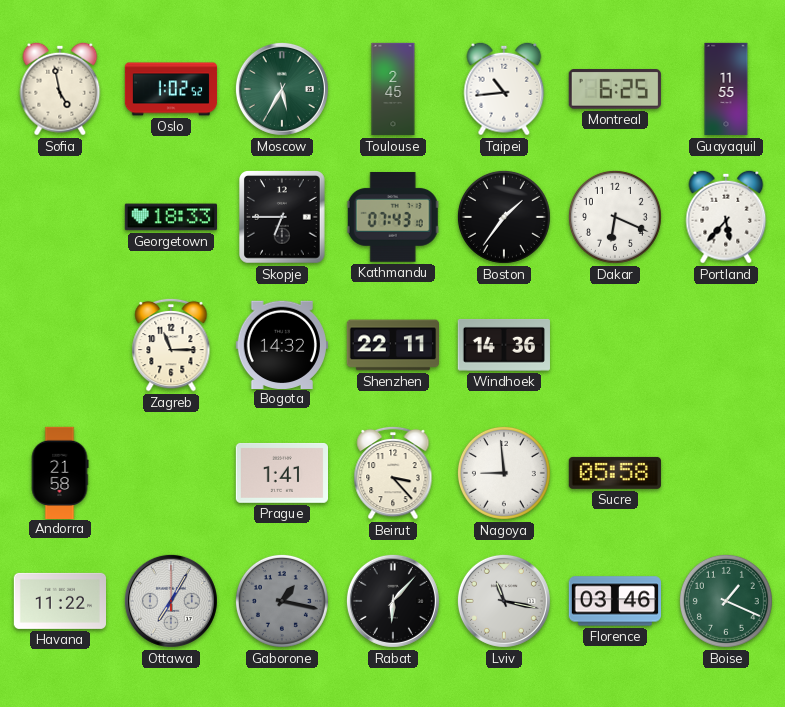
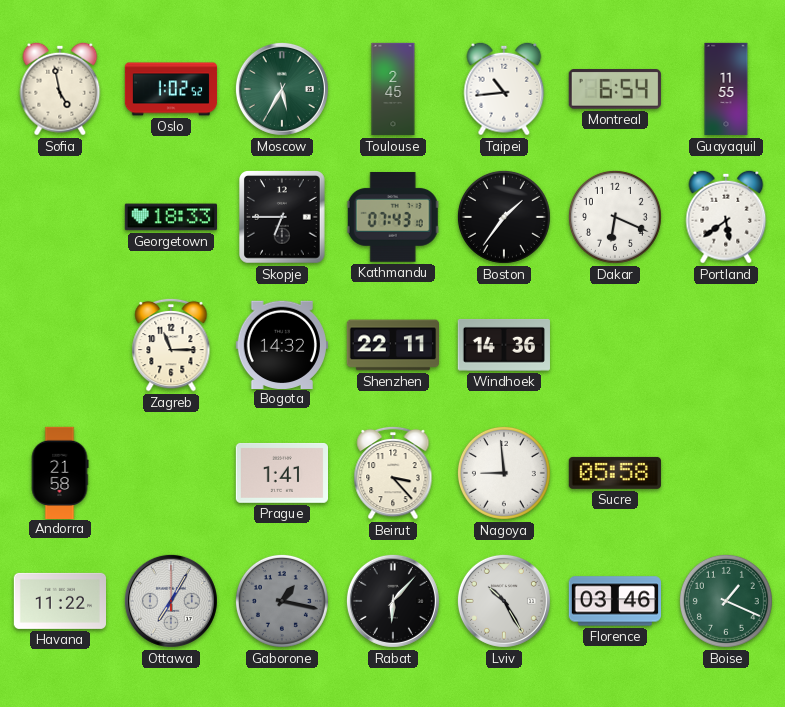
Montreal: 6:25 -> 6:54
Portland: 5:37 -> 5:39
Lviv: 11:17 -> 10:25
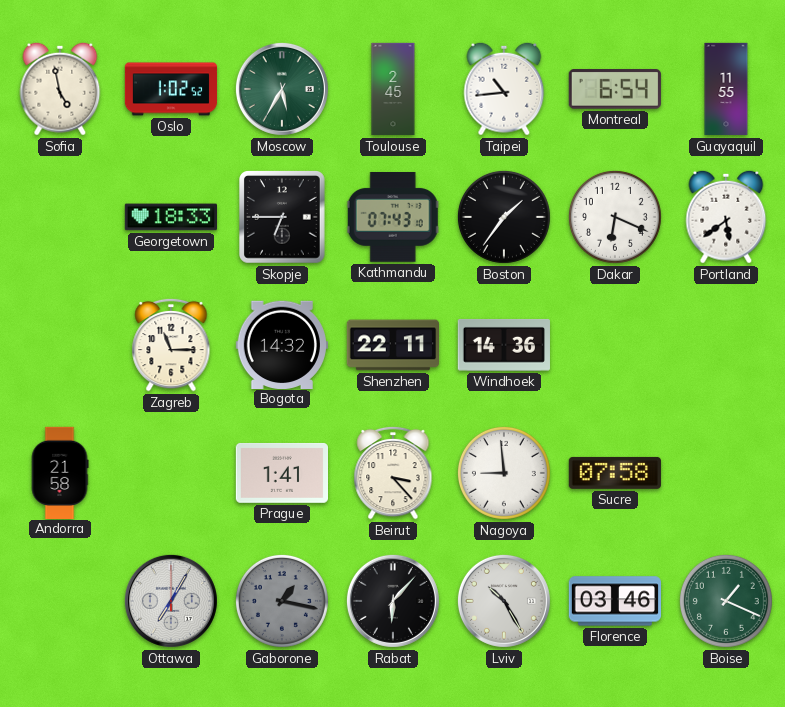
Sucre: 05:58 -> 07:58
Havana: 11:22 -> none
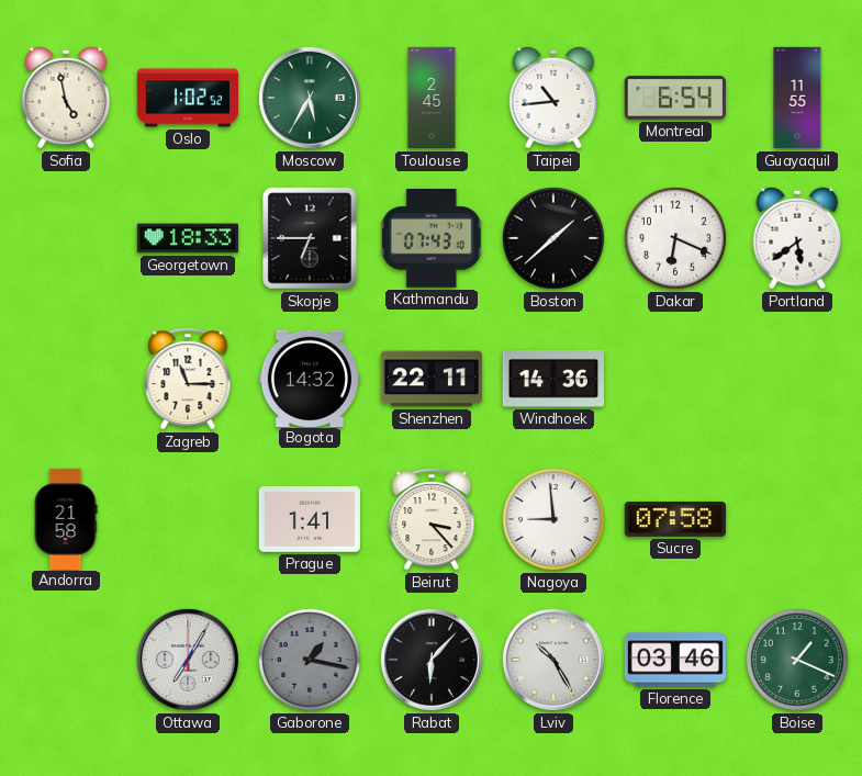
Boston: 1:36 -> 1:38
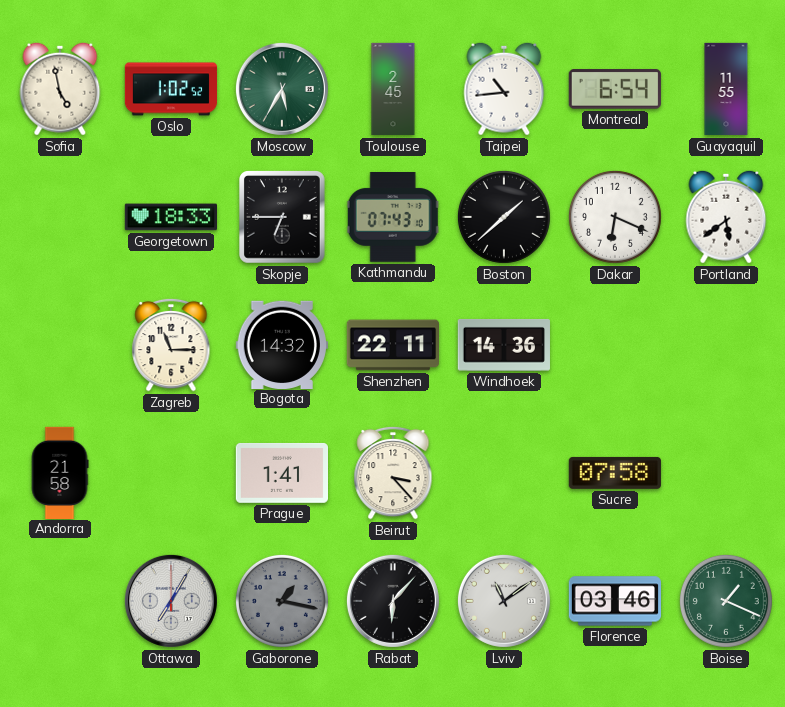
Nagoya: 8:59 -> none
Lviv: 10:25 -> 11:09
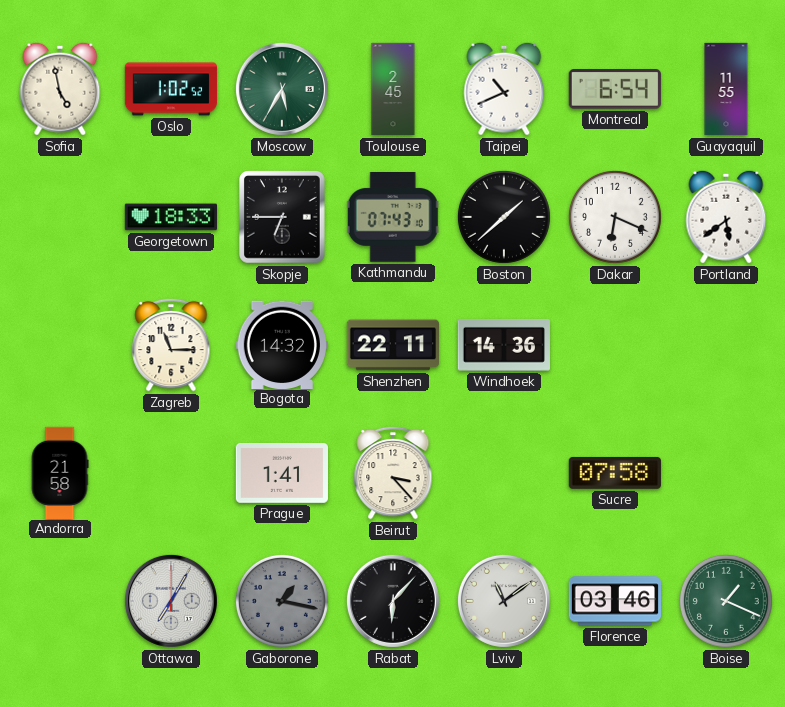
Taipei: 10:44 -> 10:41
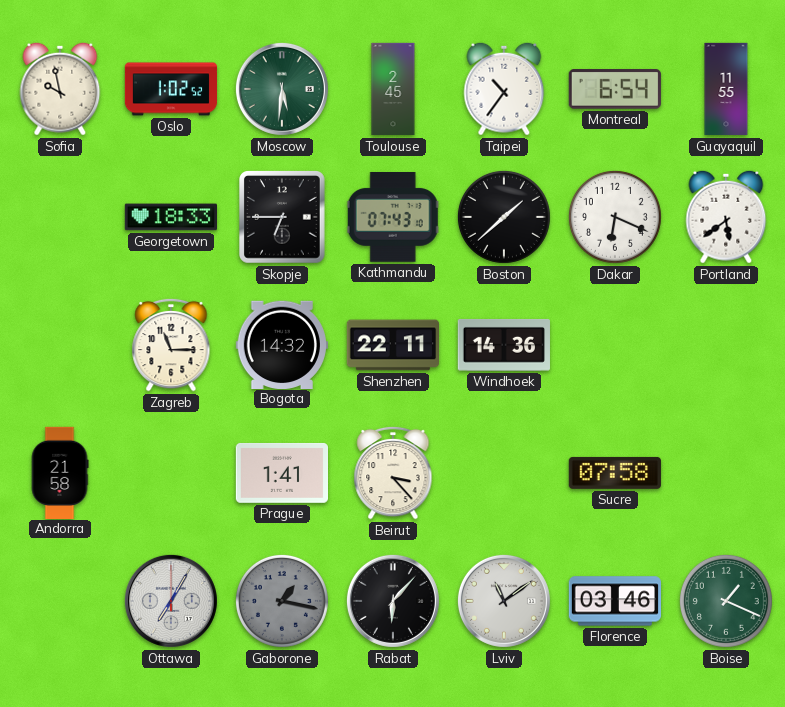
Sofia: 4:58 -> 9:58
Moscow: 5:35 -> 5:31
Taipei: 10:41 -> 10:36
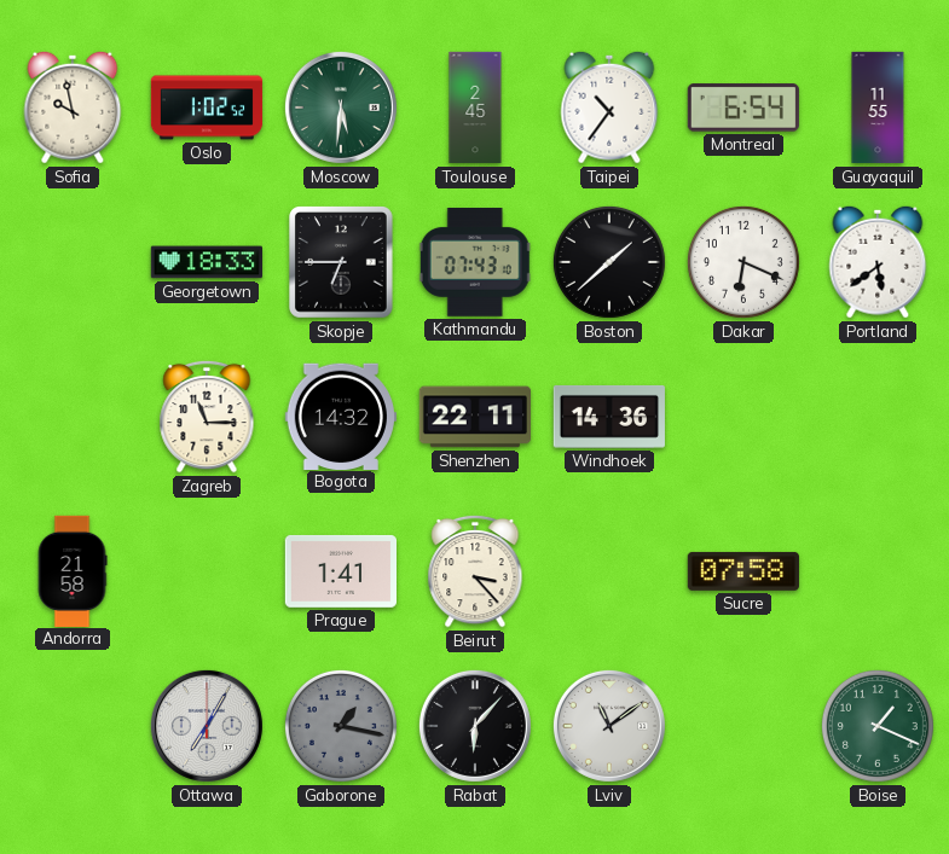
Florence: 03:46 -> none
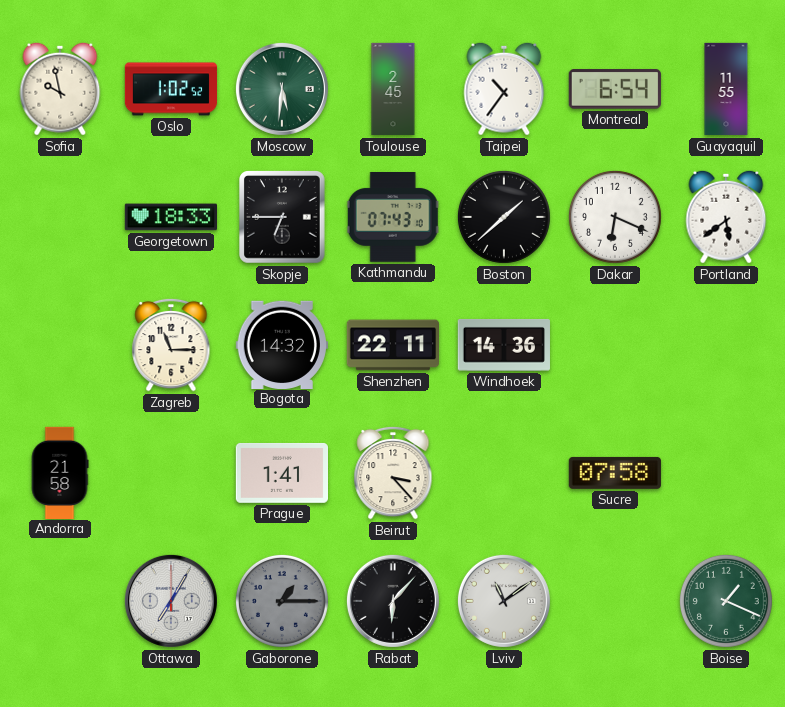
Gaborone: 1:17 -> 1:15
